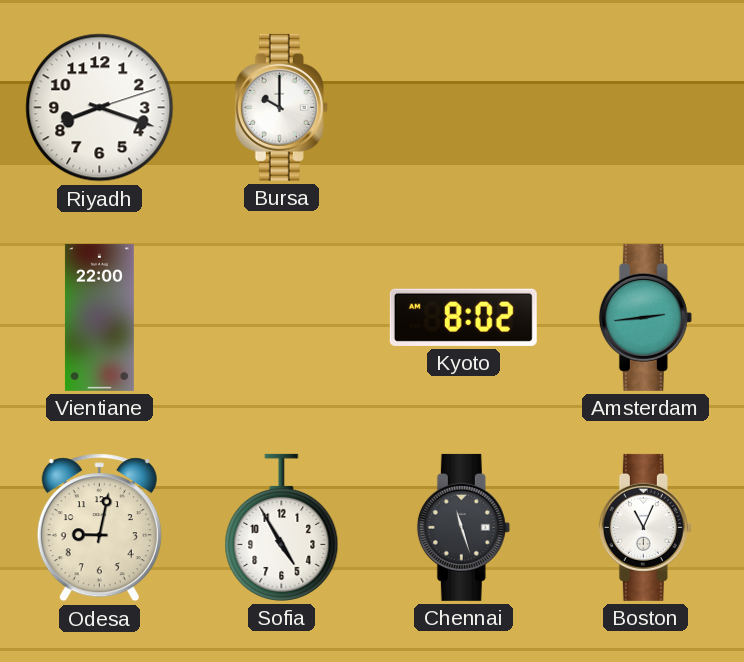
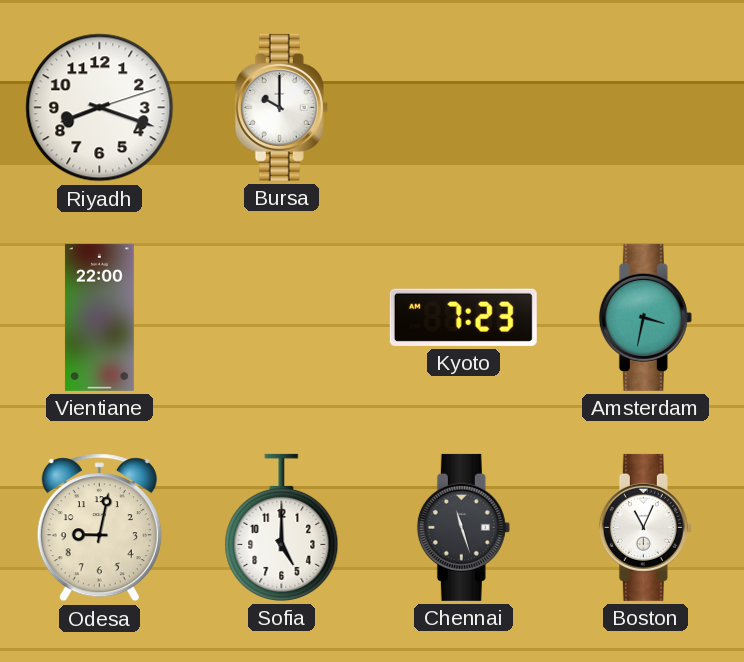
Kyoto: 8:02 -> 7:23
Amsterdam: 2:44 -> 3:32
Sofia: 4:55 -> 5:00
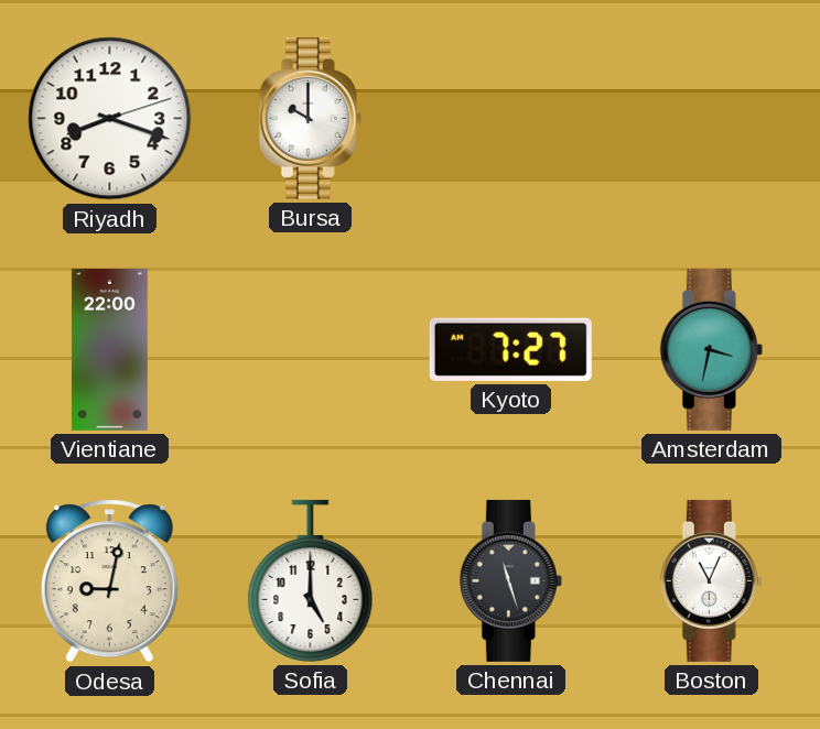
Kyoto: 7:23 -> 7:27
